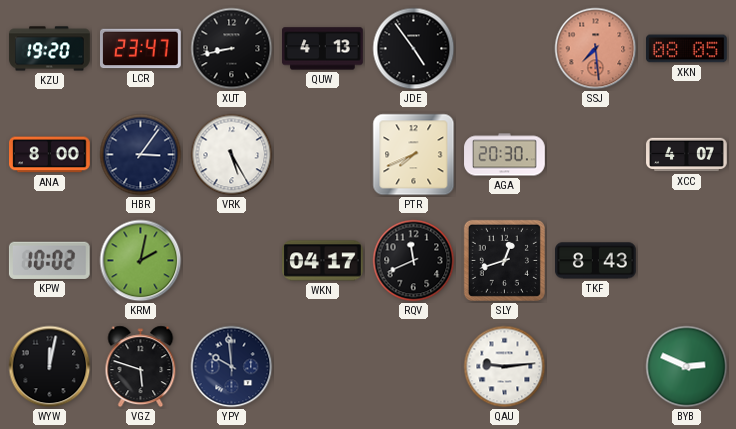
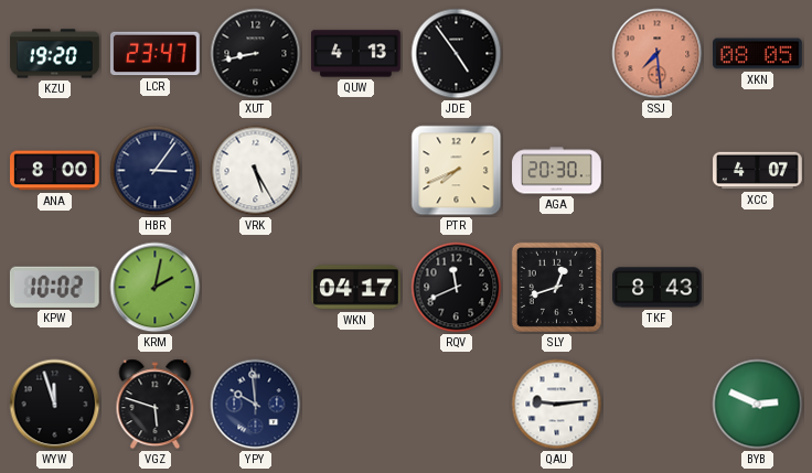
WYW: 12:02 -> 11:57
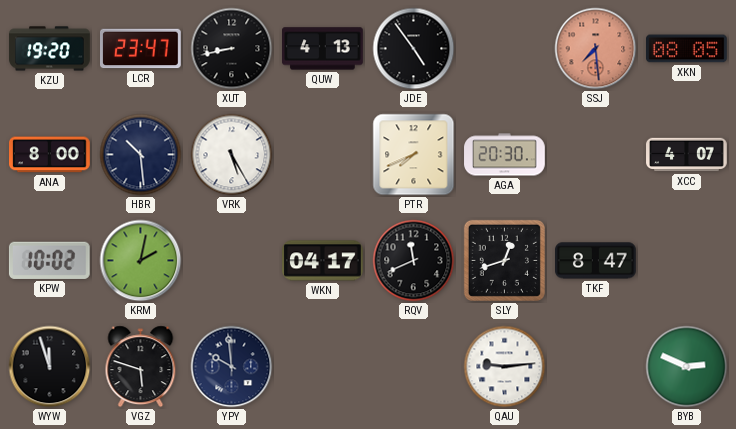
HBR: 3:06 -> 10:29
TKF: 8:43 -> 8:47
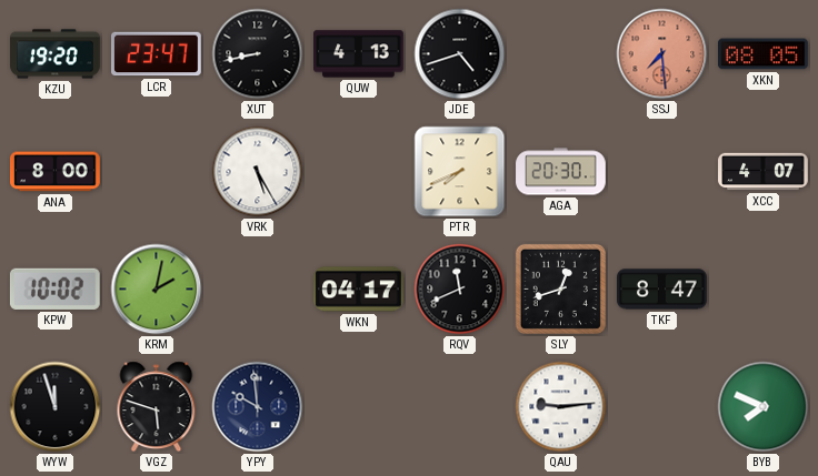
JDE: 4:54 -> 4:42
HBR: 10:29 -> none
BYB: 2:49 -> 7:49
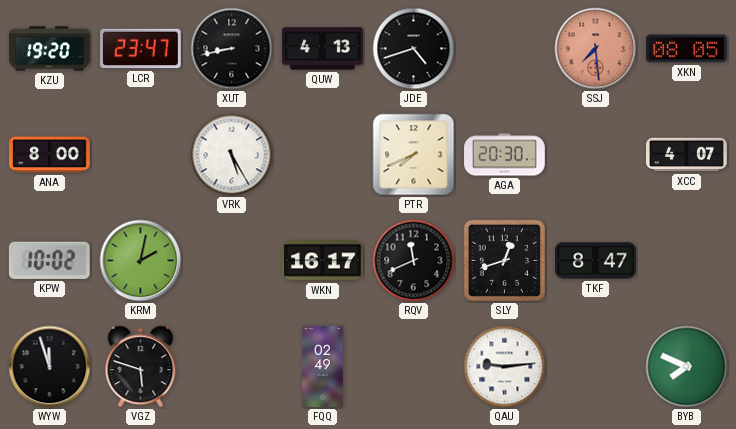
WKN: 04:17 -> 16:17
YPY: 9:59 -> none
FQQ: none -> 02:49
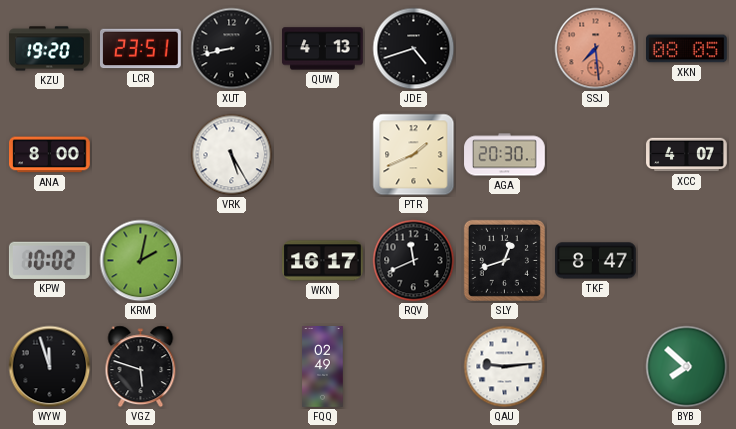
LCR: 23:47 -> 23:51
PTR: 7:41 -> 1:41
BYB: 7:49 -> 7:52
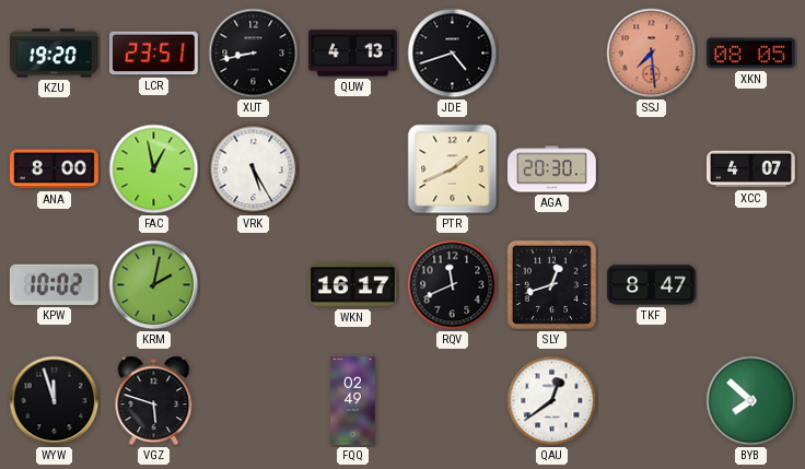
FAC: none -> 12:58
QAU: 9:14 -> 12:39
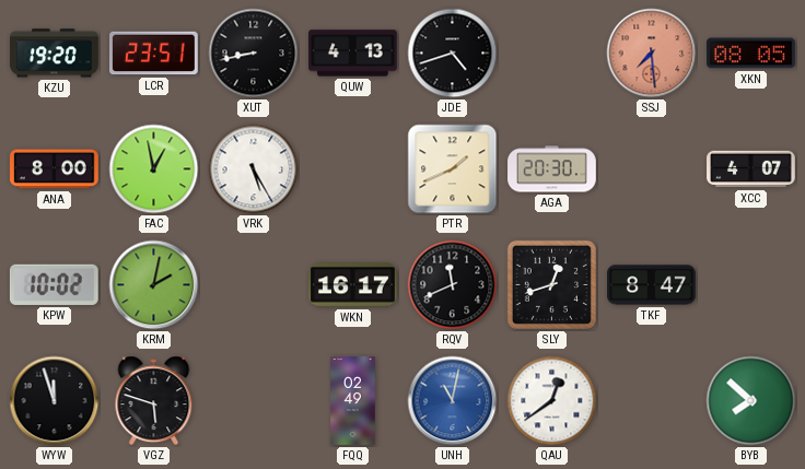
UNH: none -> 11:02
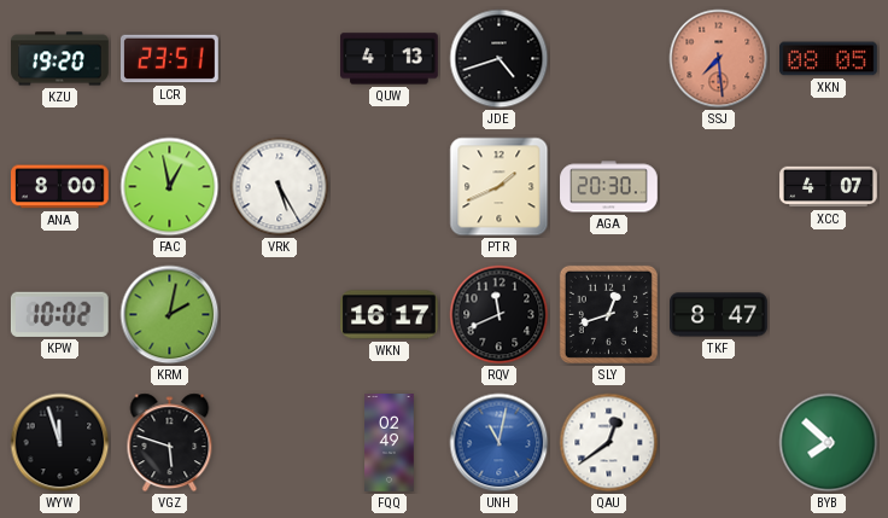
XUT: 8:43 -> none
